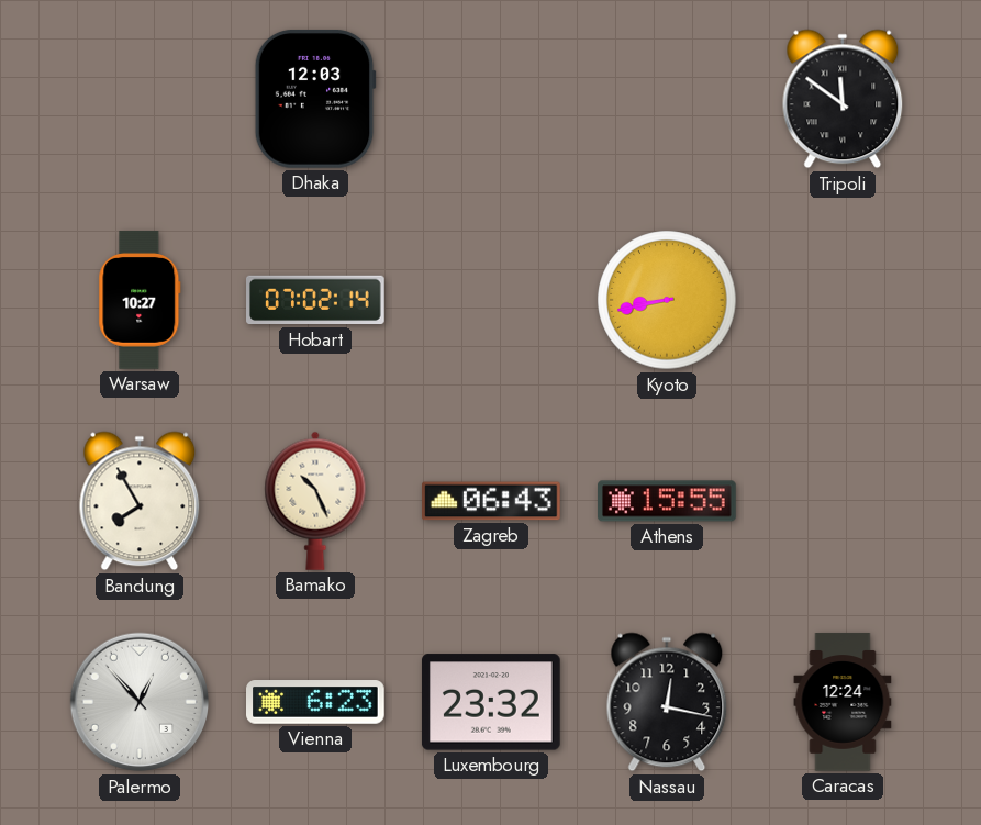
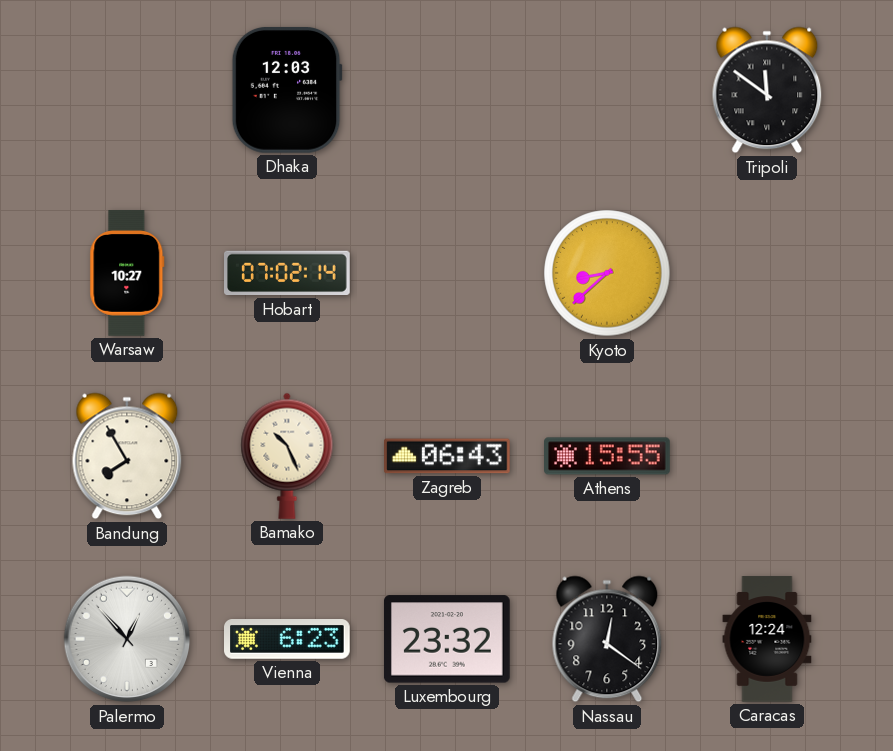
Kyoto: 8:43 -> 8:38
Nassau: 12:17 -> 12:21
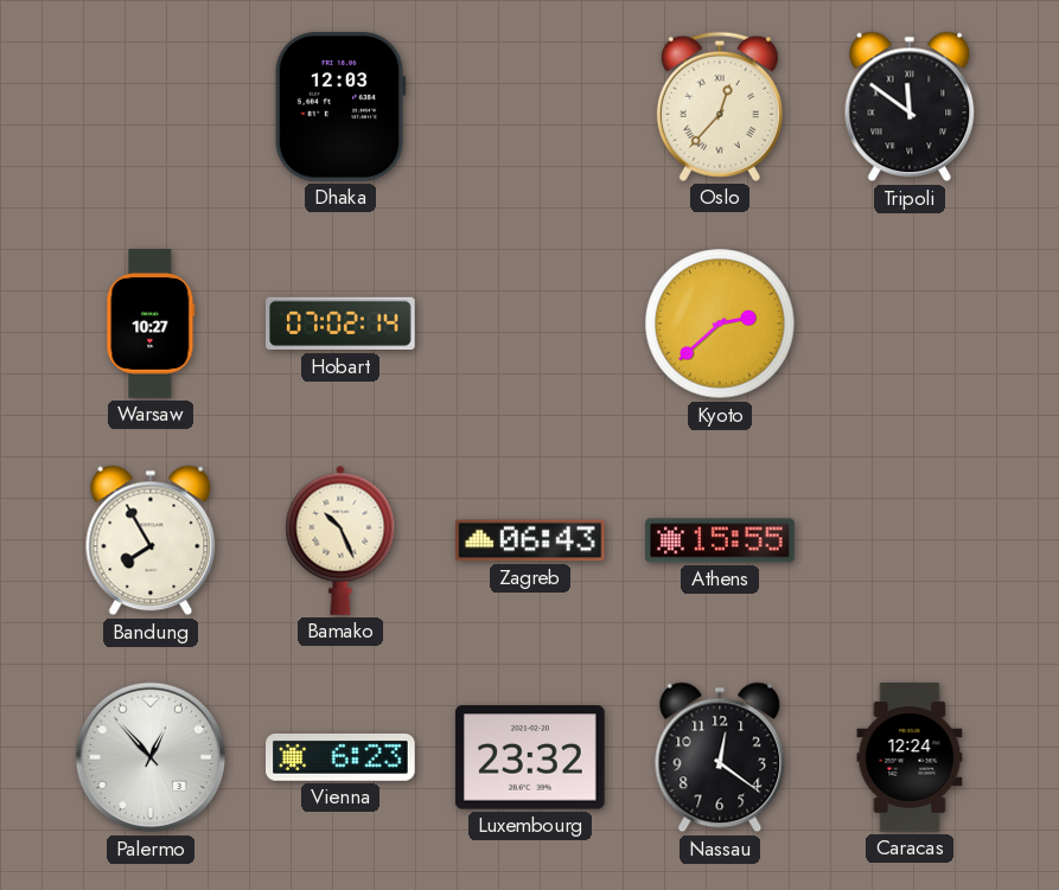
Oslo: none -> 12:37
Kyoto: 8:38 -> 2:38
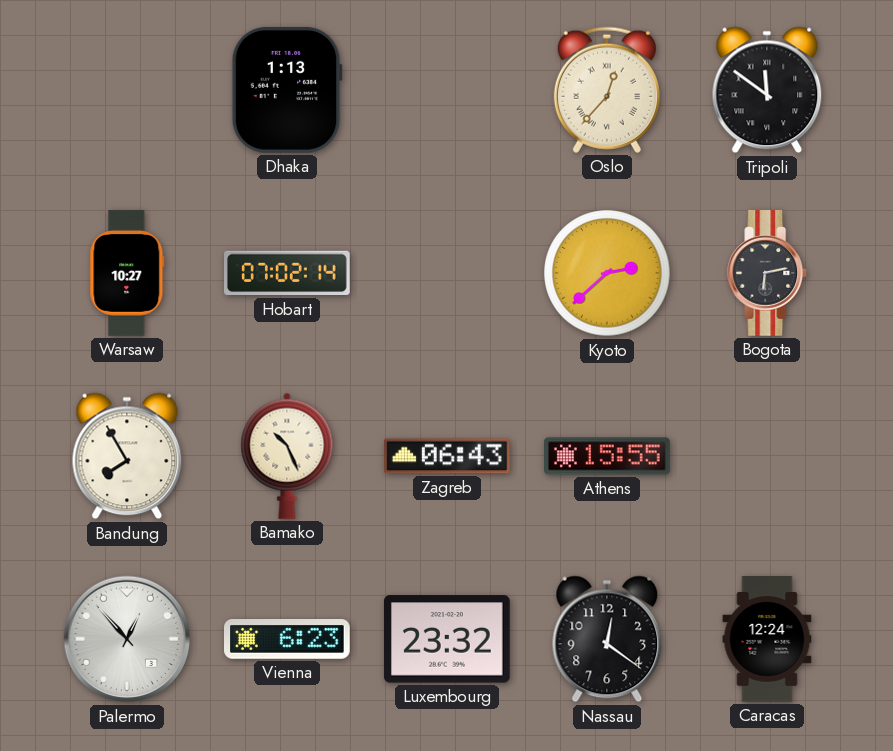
Dhaka: 12:03 -> 1:13
Bogota: none -> 6:13
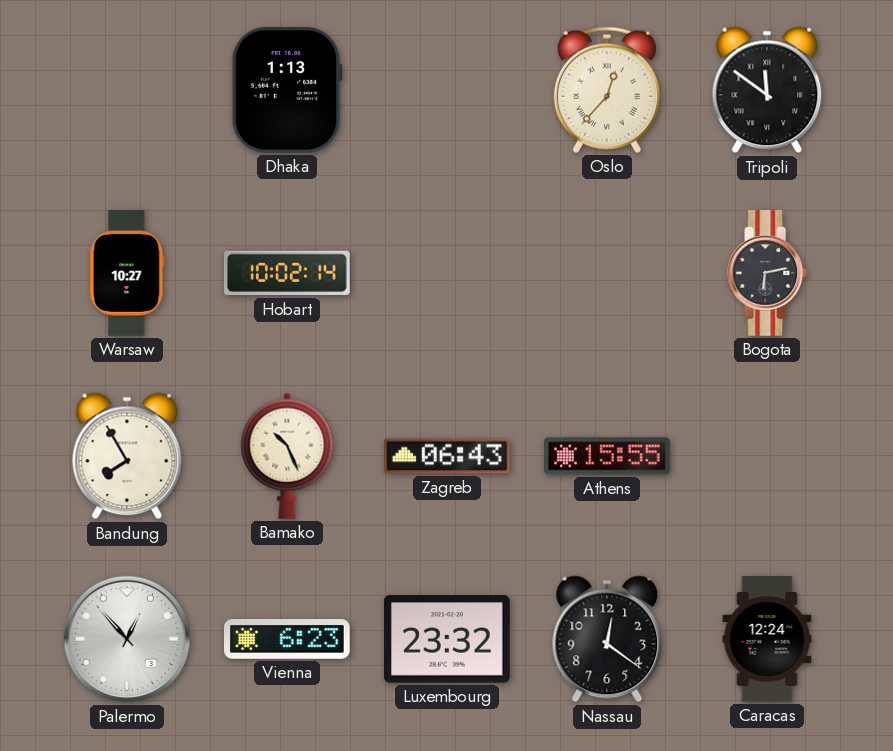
Hobart: 07:02 -> 10:02
Kyoto: 2:38 -> none
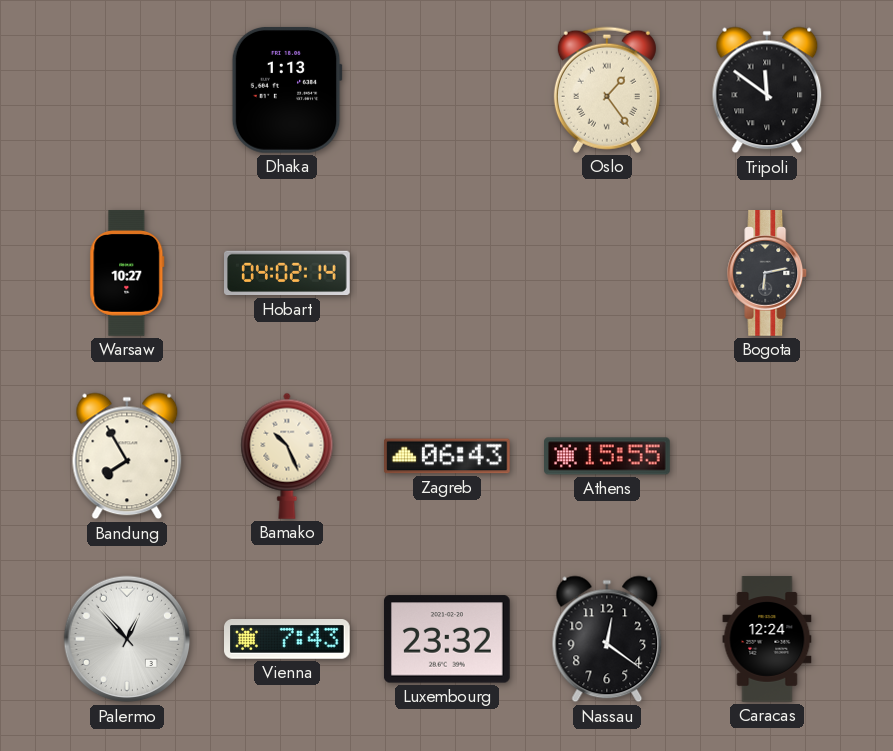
Oslo: 12:37 -> 1:24
Hobart: 10:02 -> 04:02
Vienna: 6:23 -> 7:43
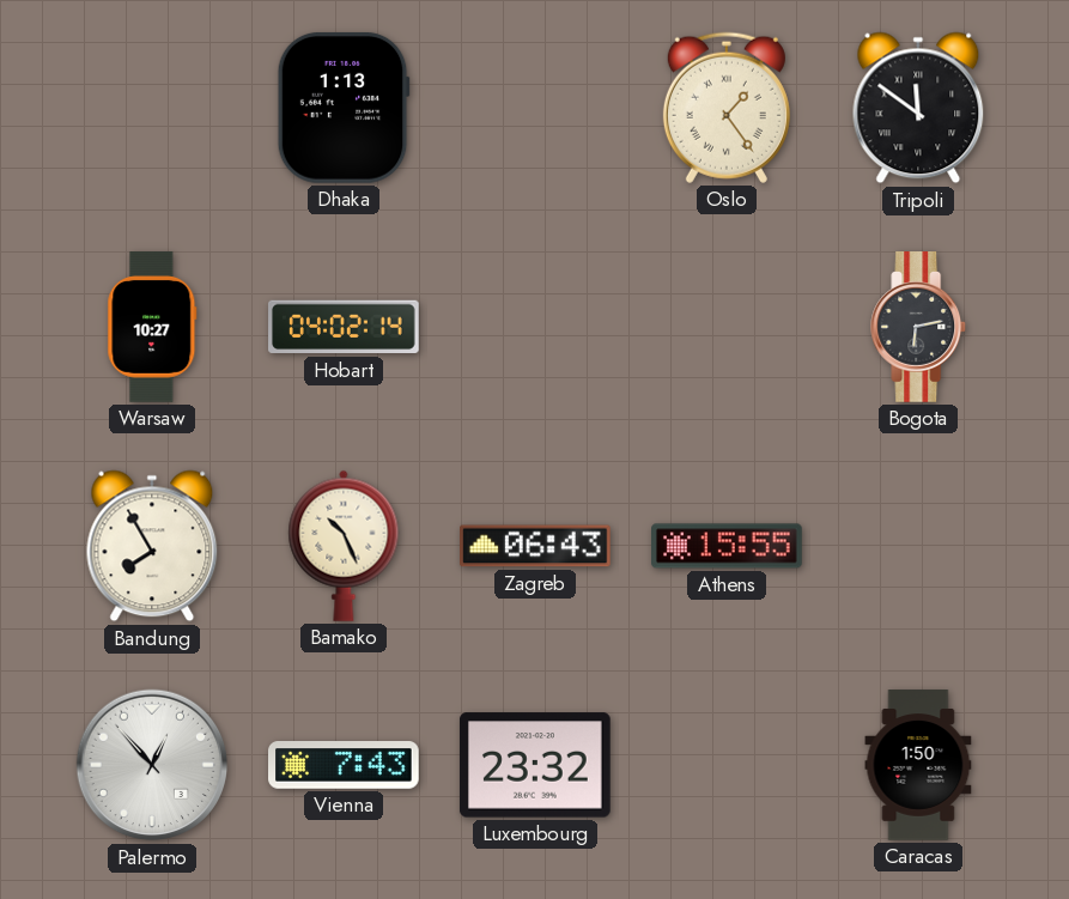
Nassau: 12:21 -> none
Caracas: 12:24 -> 1:50
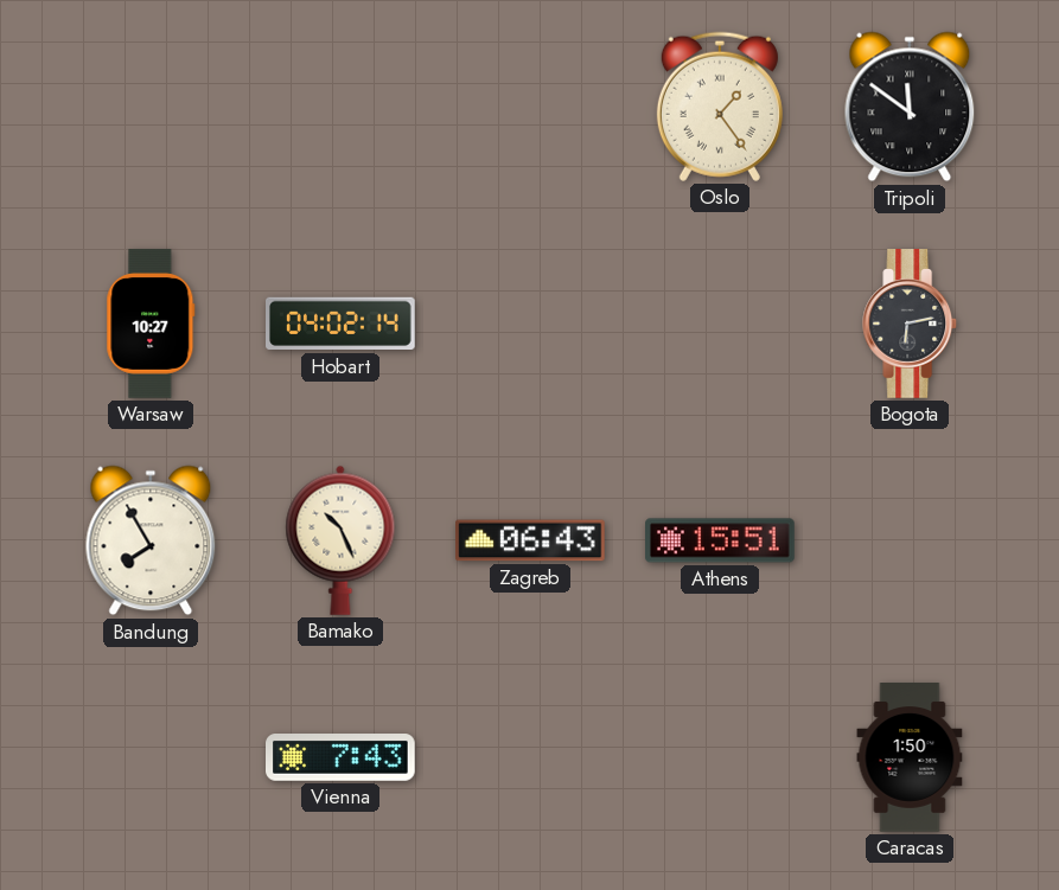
Dhaka: 1:13 -> none
Athens: 15:55 -> 15:51
Palermo: 12:53 -> none
Luxembourg: 23:32 -> none
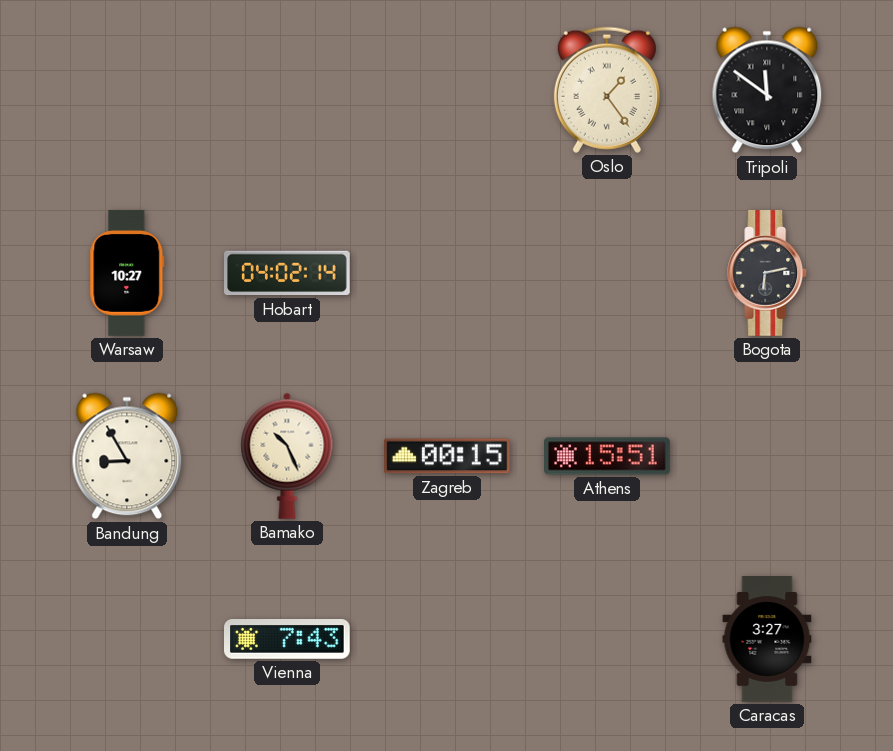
Bandung: 7:55 -> 8:55
Zagreb: 06:43 -> 00:15
Caracas: 1:50 -> 3:27
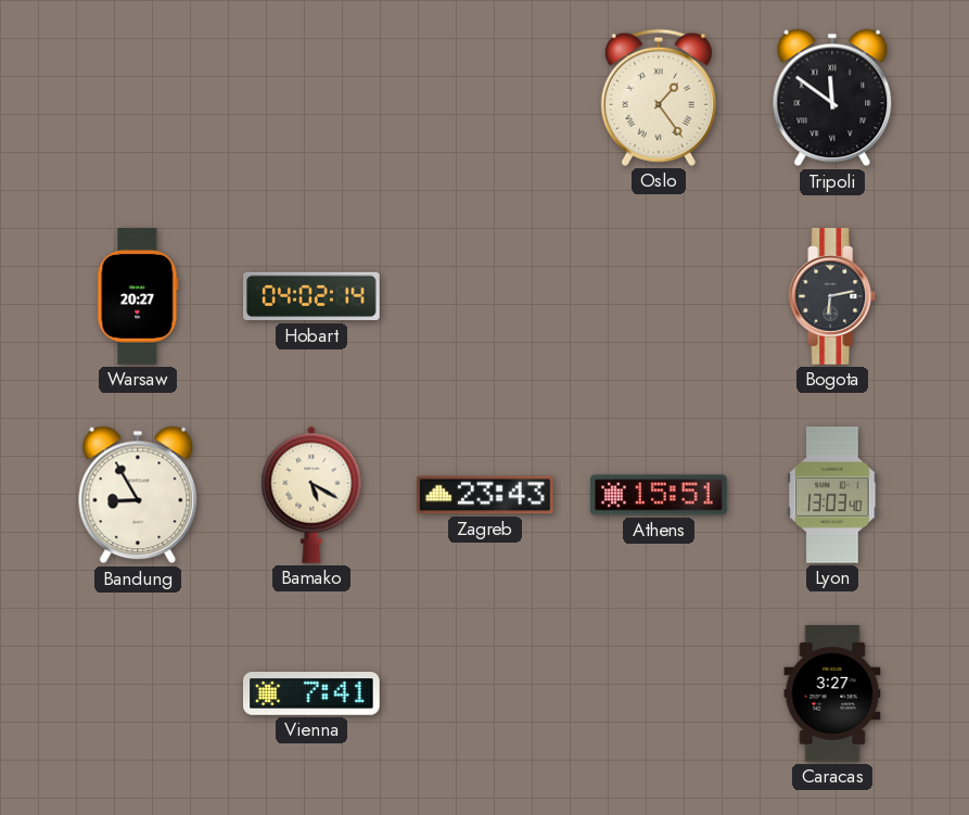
Warsaw: 10:27 -> 20:27
Bamako: 10:26 -> 5:20
Zagreb: 00:15 -> 23:43
Lyon: none -> 13:03
Vienna: 7:43 -> 7:41
